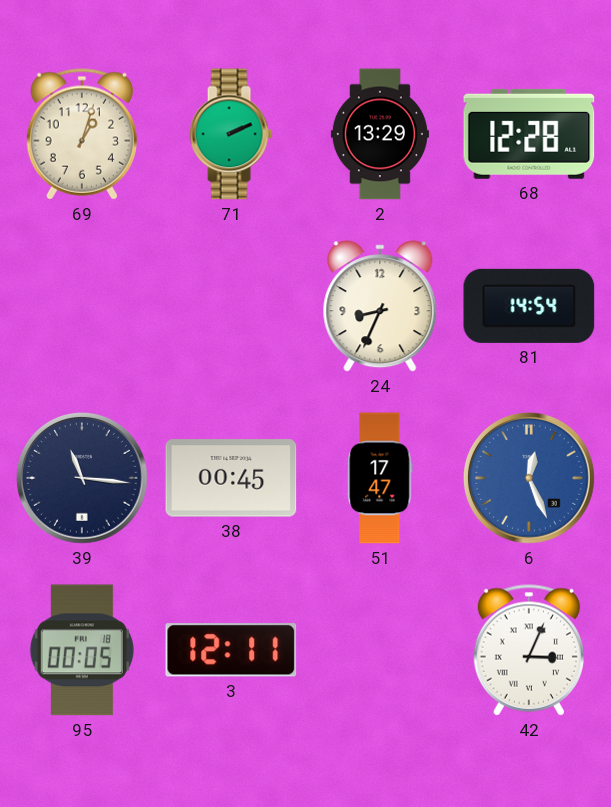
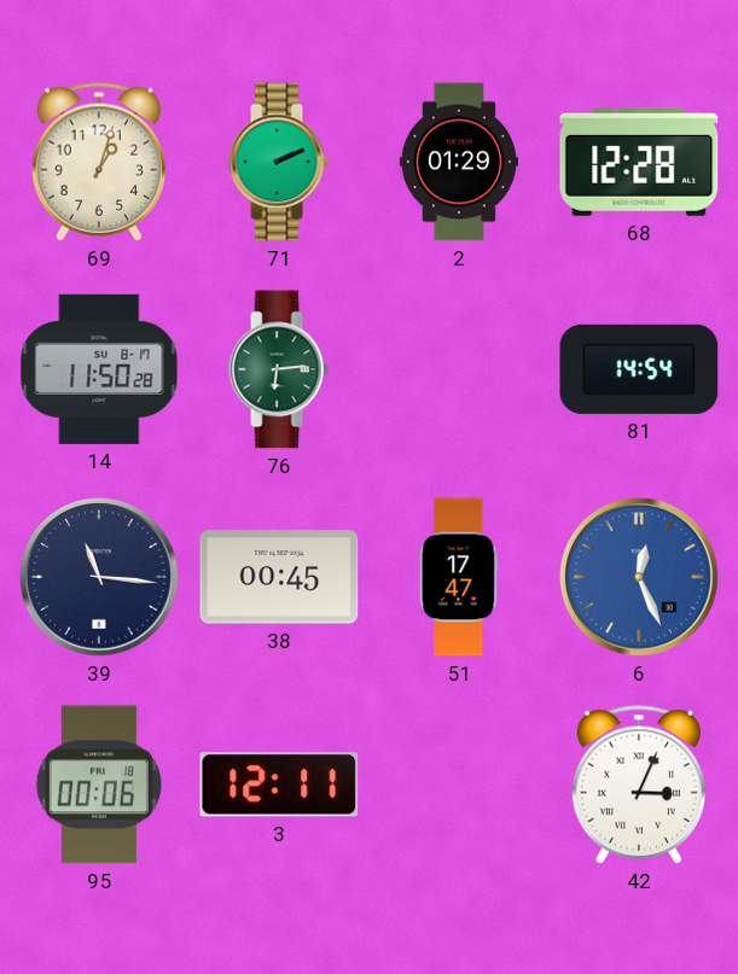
2: 13:29 -> 01:29
14: none -> 11:50
76: none -> 6:14
24: 8:34 -> none
95: 00:05 -> 00:06
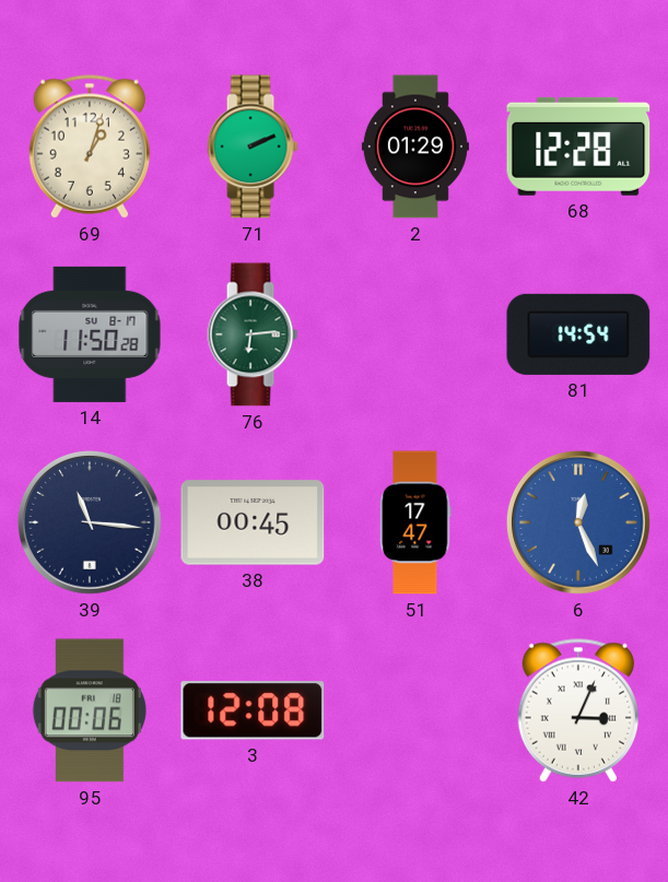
3: 12:11 -> 12:08
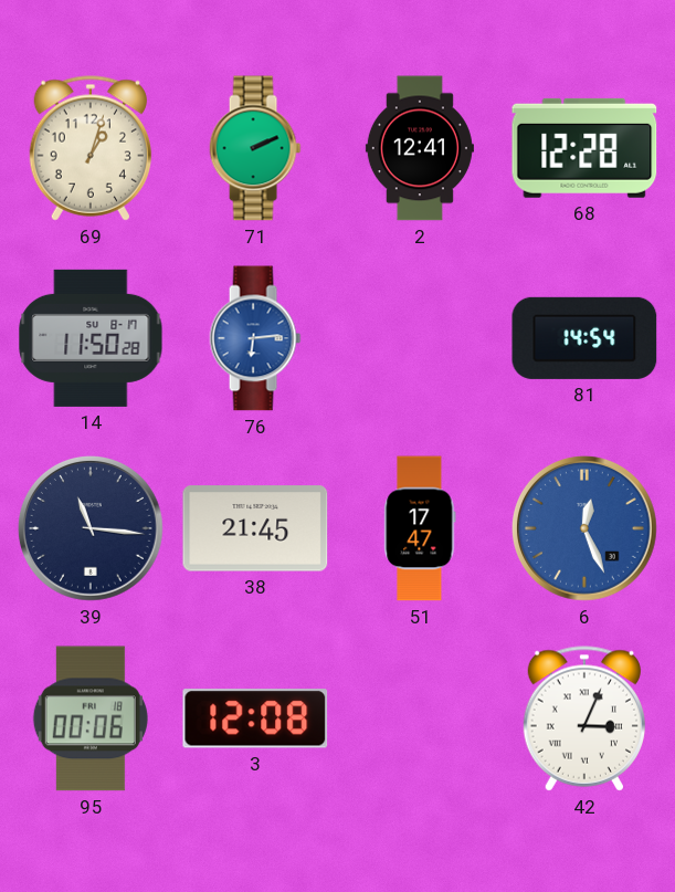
2: 01:29 -> 12:41
76 dial: green -> blue
38: 00:45 -> 21:45
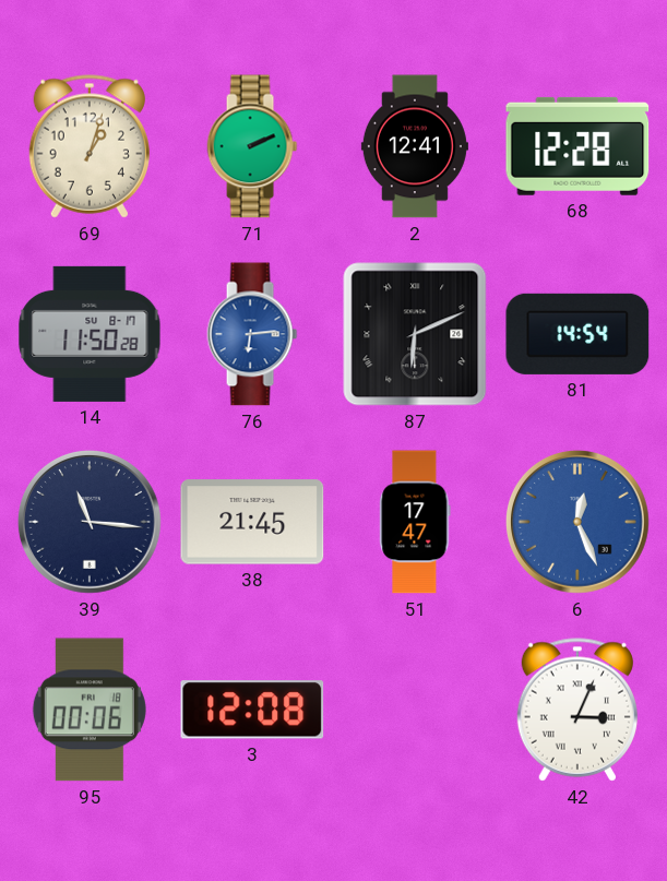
87: none -> 6:11
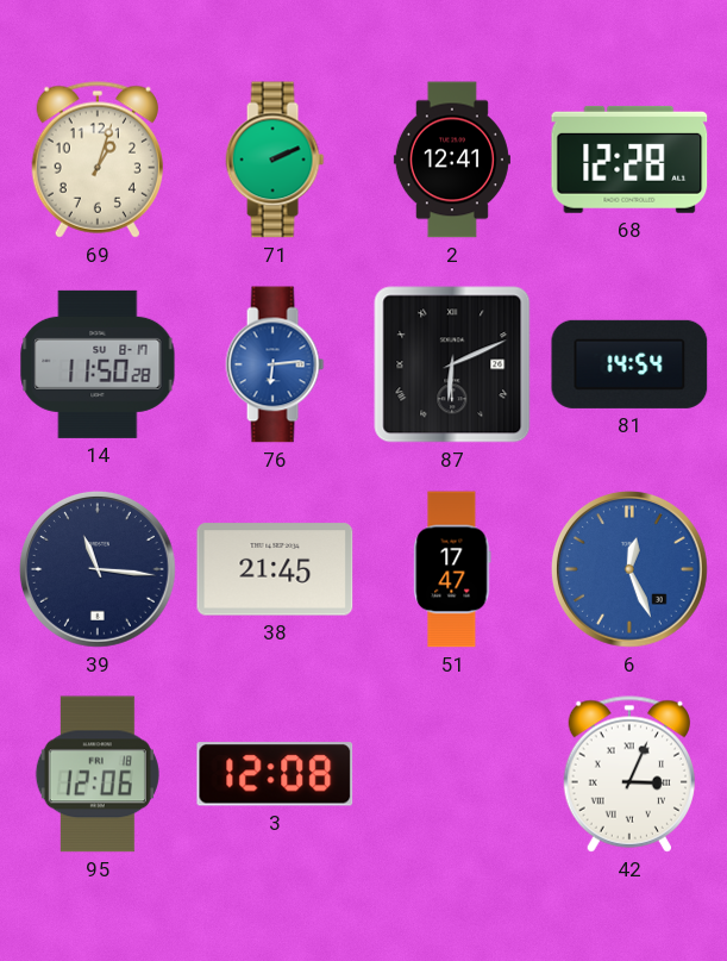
95: 00:06 -> 12:06
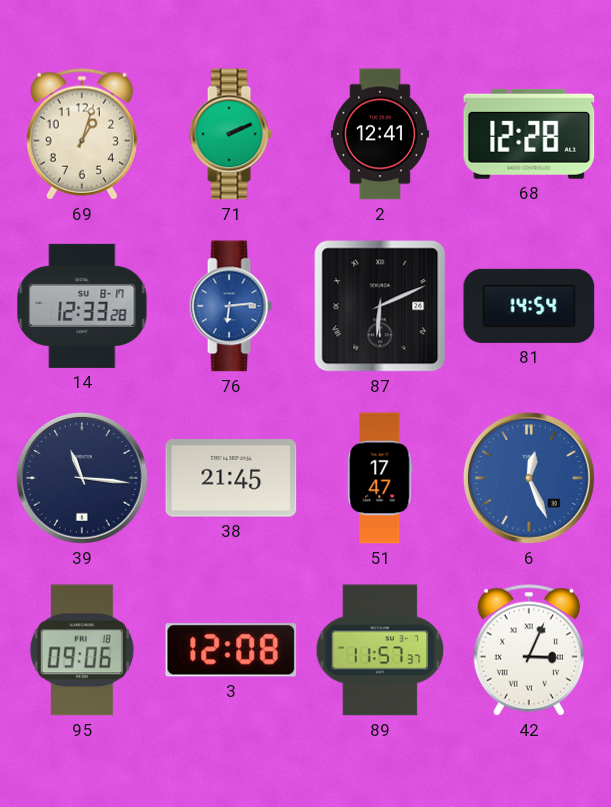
14: 11:50 -> 12:33
95: 12:06 -> 09:06
89: none -> 11:57
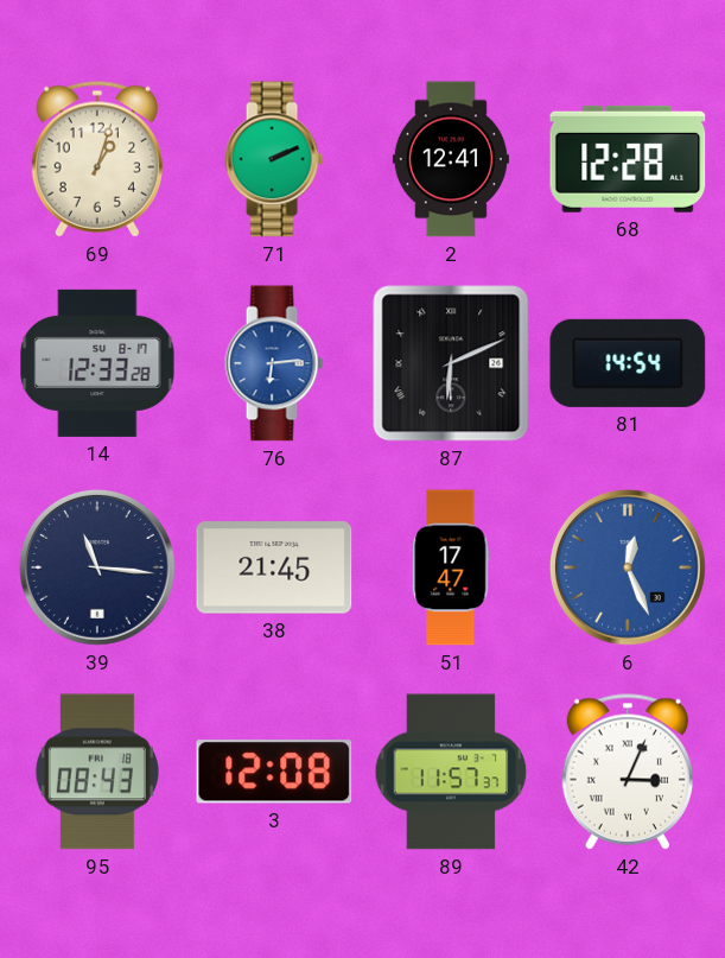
95: 09:06 -> 08:43
